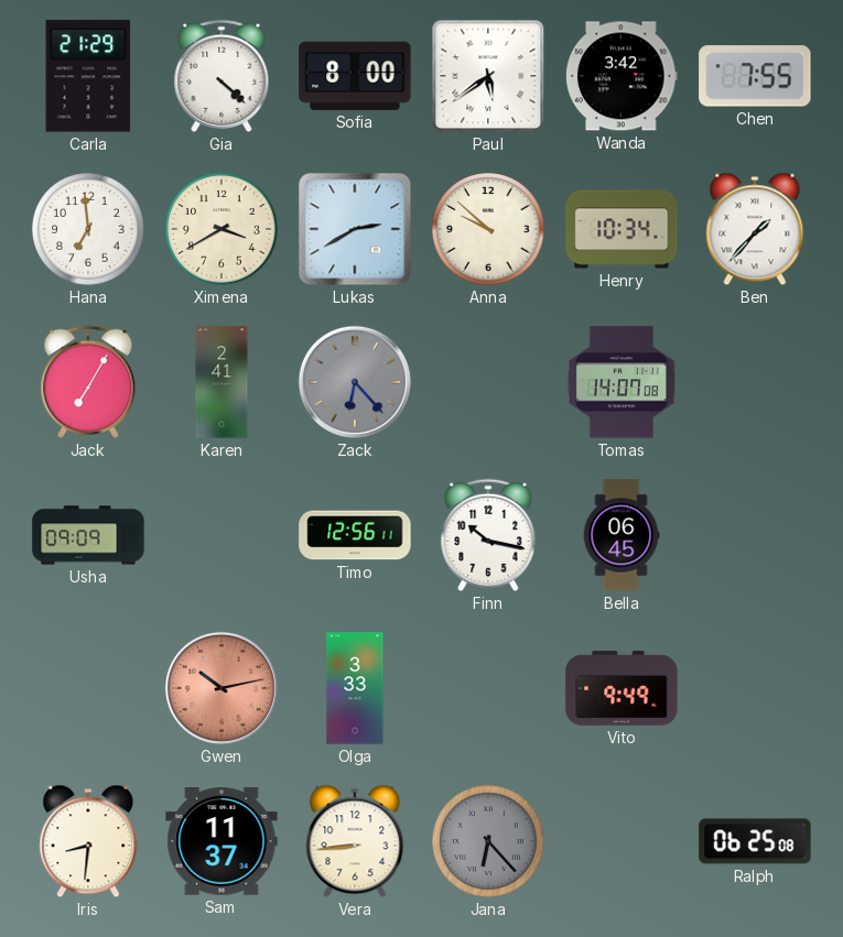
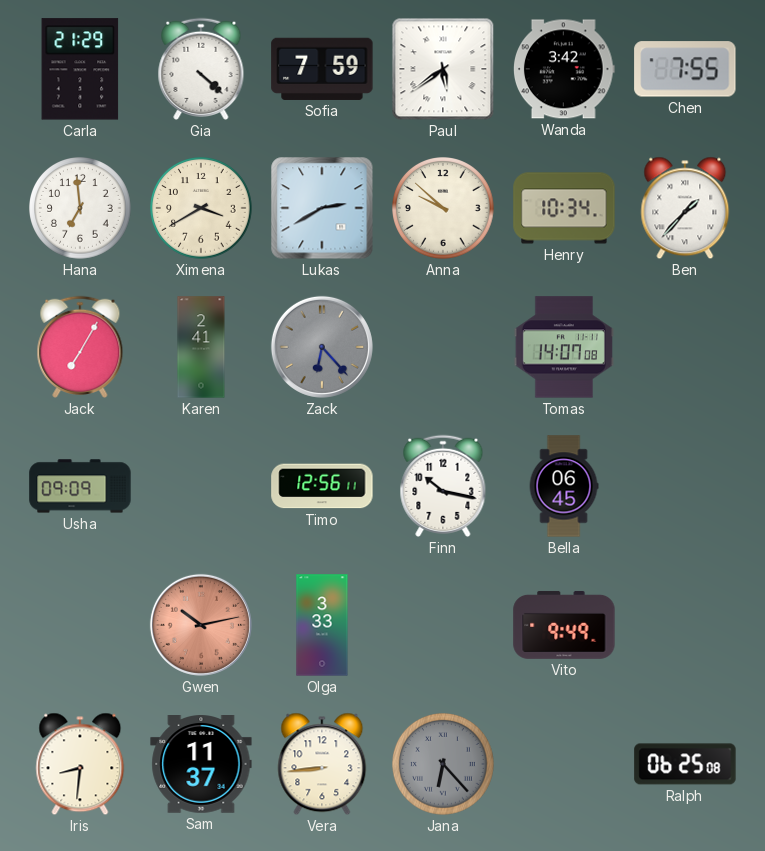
Sofia: 8:00 -> 7:59
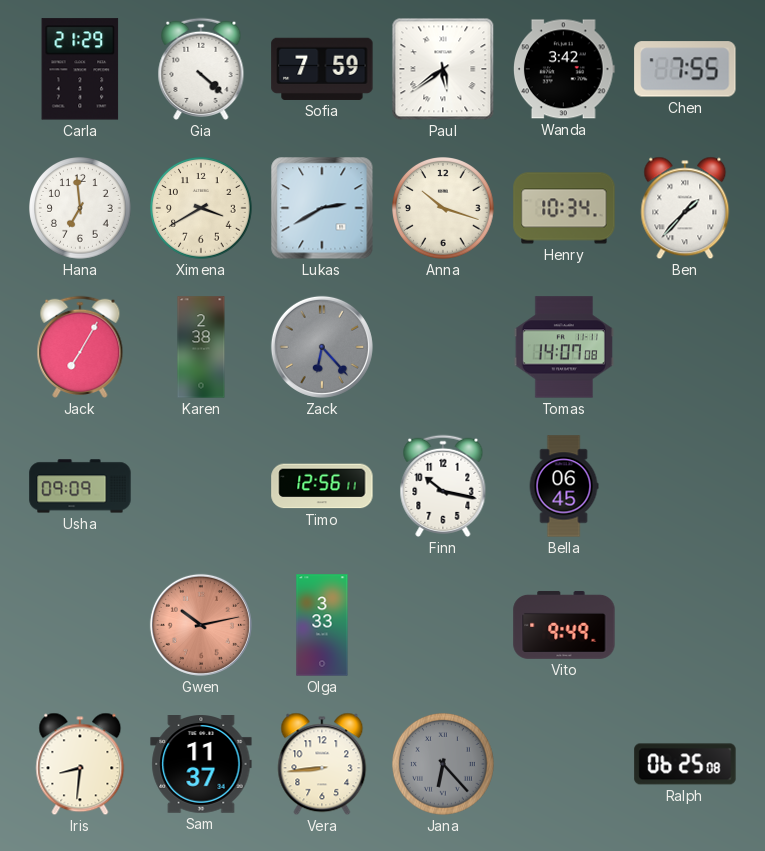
Anna: 9:52 -> 10:18
Karen: 2:41 -> 2:38
